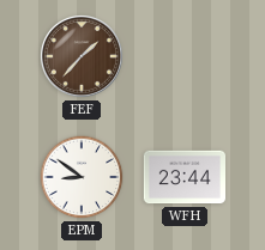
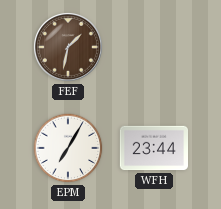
FEF: 1:37 -> 1:32
EPM: 8:51 -> 7:05
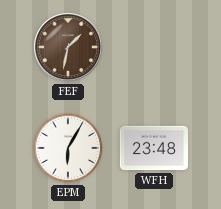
EPM: 7:05 -> 6:05
WFH: 23:44 -> 23:48
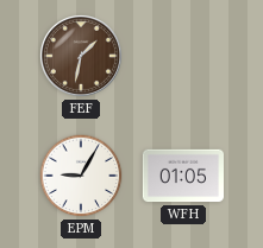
EPM: 6:05 -> 9:05
WFH: 23:48 -> 01:05
